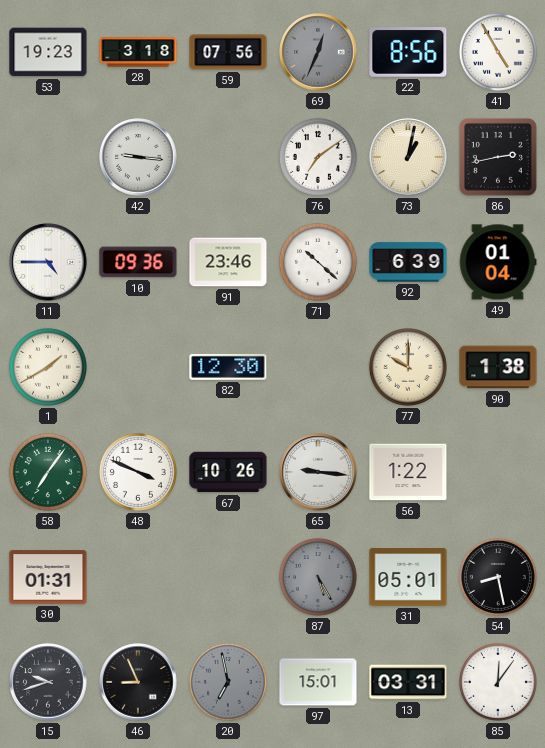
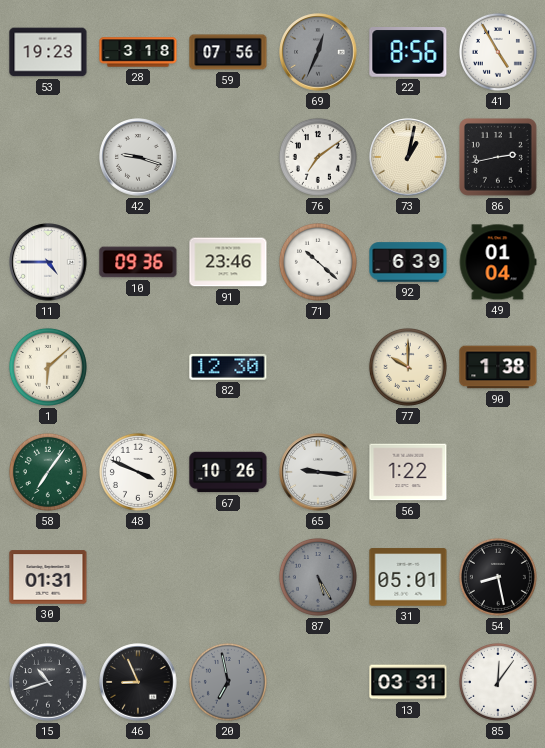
42: 9:16 -> 9:18
1: 1:40 -> 6:08
15: 9:42 -> 10:42
97: 15:01 -> none
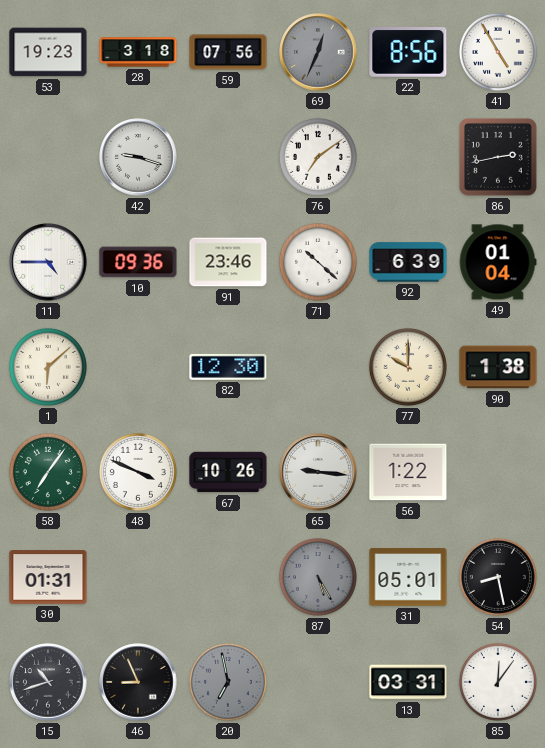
73: 1:02 -> none
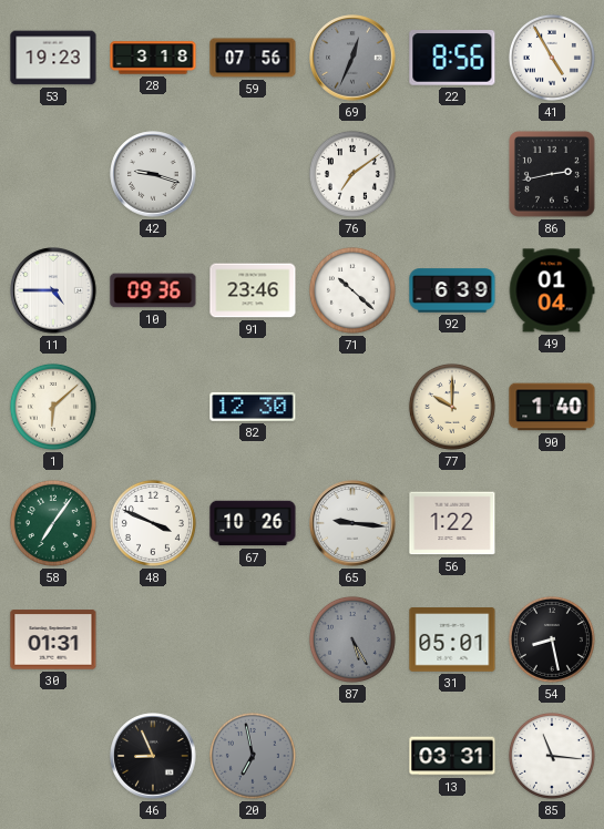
90: 1:38 -> 1:40
15: 10:42 -> none
85: 12:06 -> 11:16
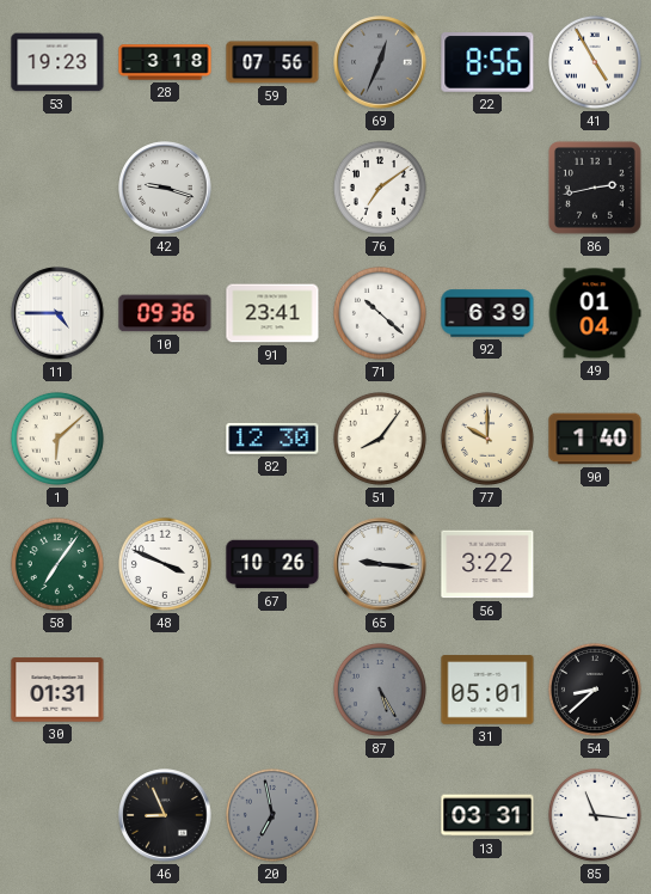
91: 23:46 -> 23:41
51: none -> 8:06
56: 1:22 -> 3:22
54: 8:28 -> 8:38
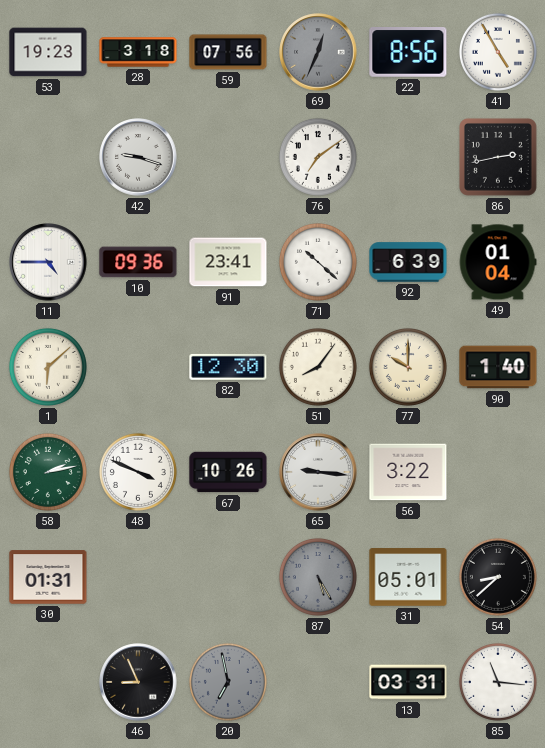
58: 7:06 -> 2:13
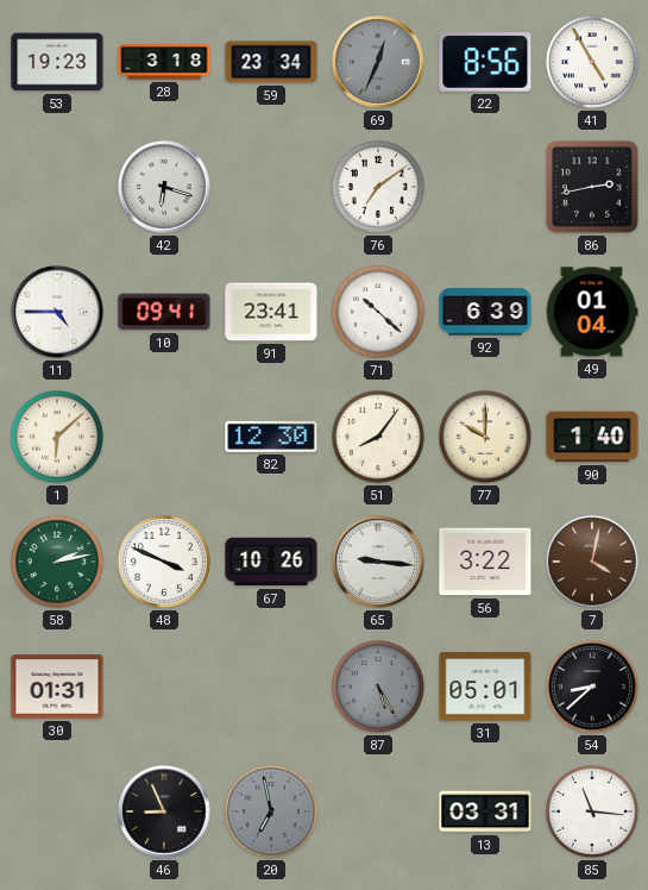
59: 07:56 -> 23:34
42: 9:18 -> 6:18
10: 09:36 -> 09:41
7: none -> 4:02
